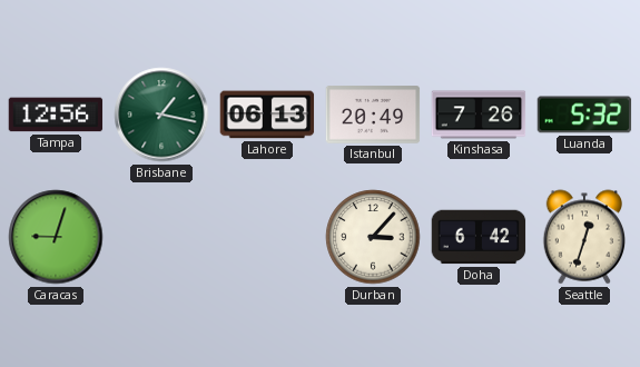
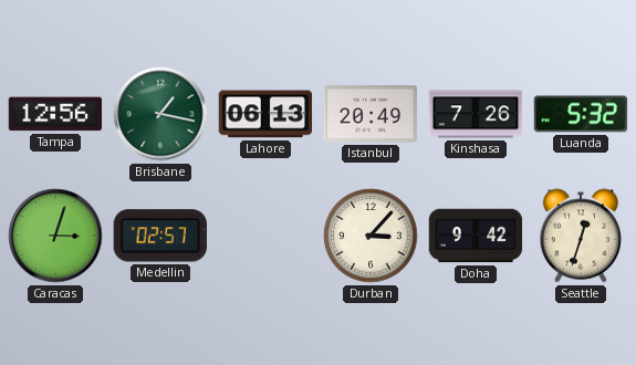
Caracas: 9:03 -> 3:03
Medellin: none -> 02:57
Doha: 6:42 -> 9:42
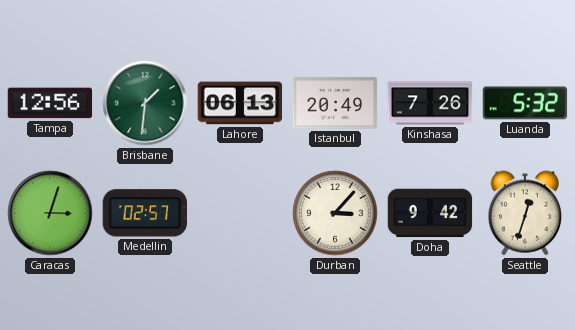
Brisbane: 1:17 -> 1:31
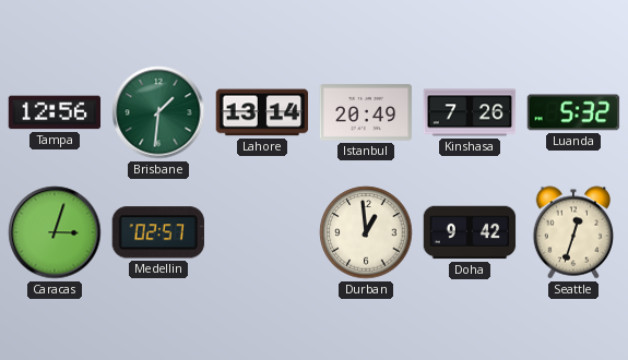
Lahore: 06:13 -> 13:14
Durban: 3:07 -> 12:59
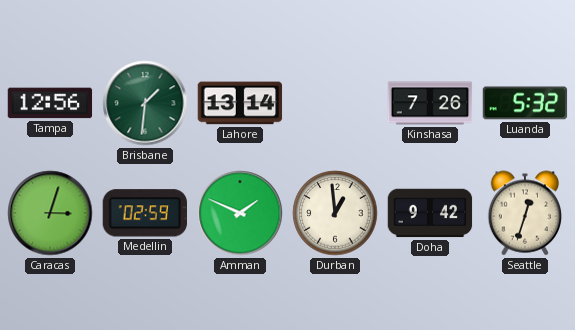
Istanbul: 20:49 -> none
Medellin: 02:57 -> 02:59
Amman: none -> 1:49
